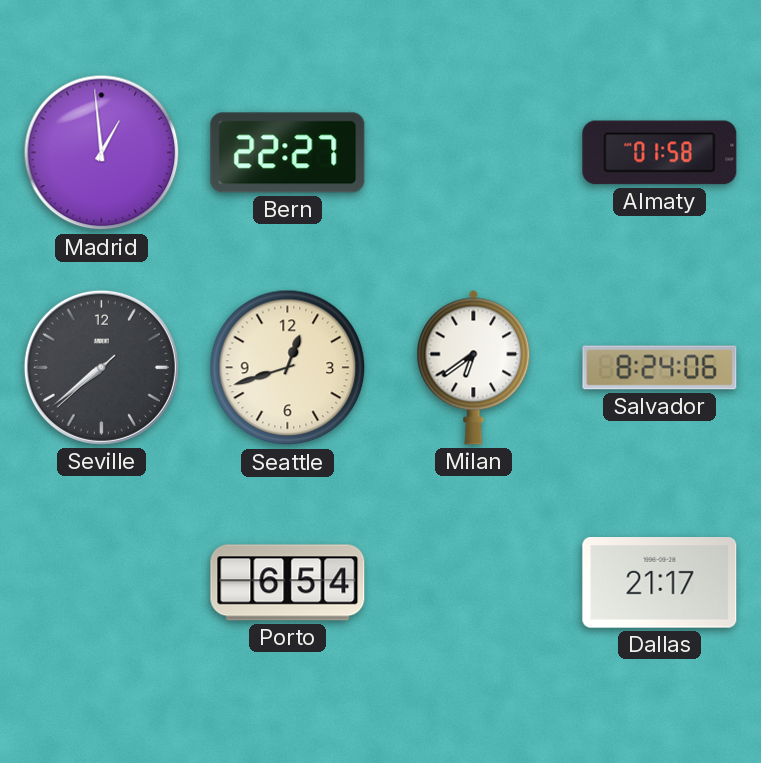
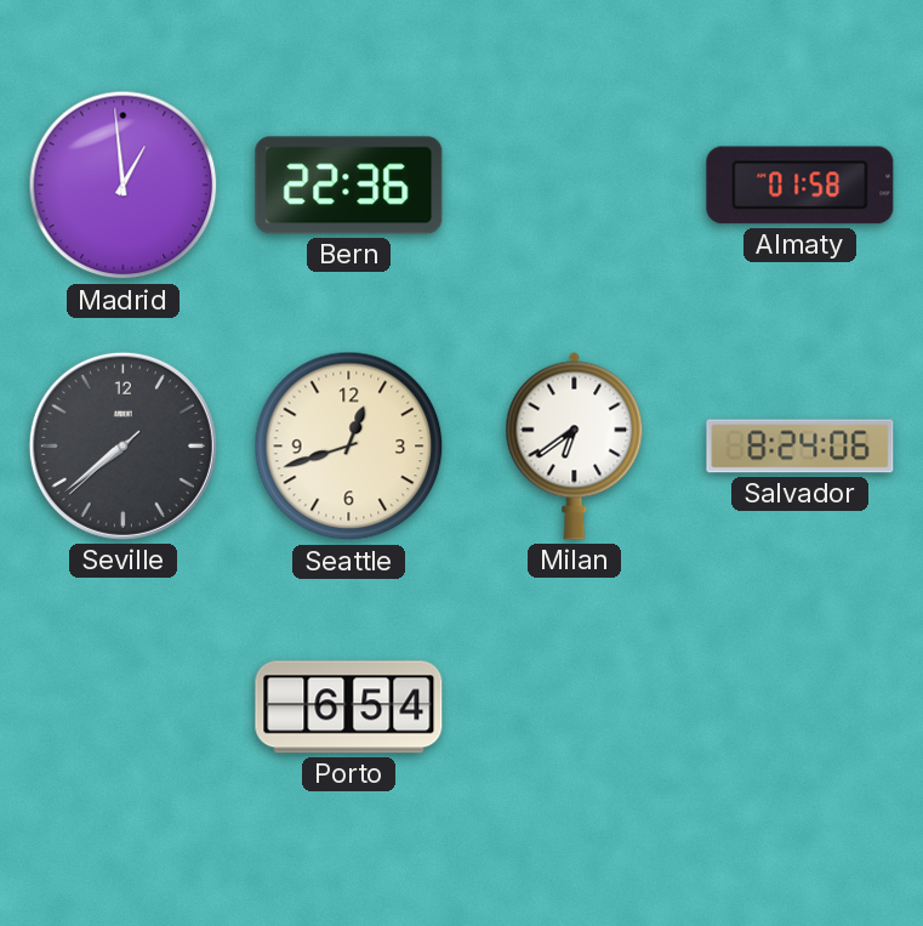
Bern: 22:27 -> 22:36
Dallas: 21:17 -> none
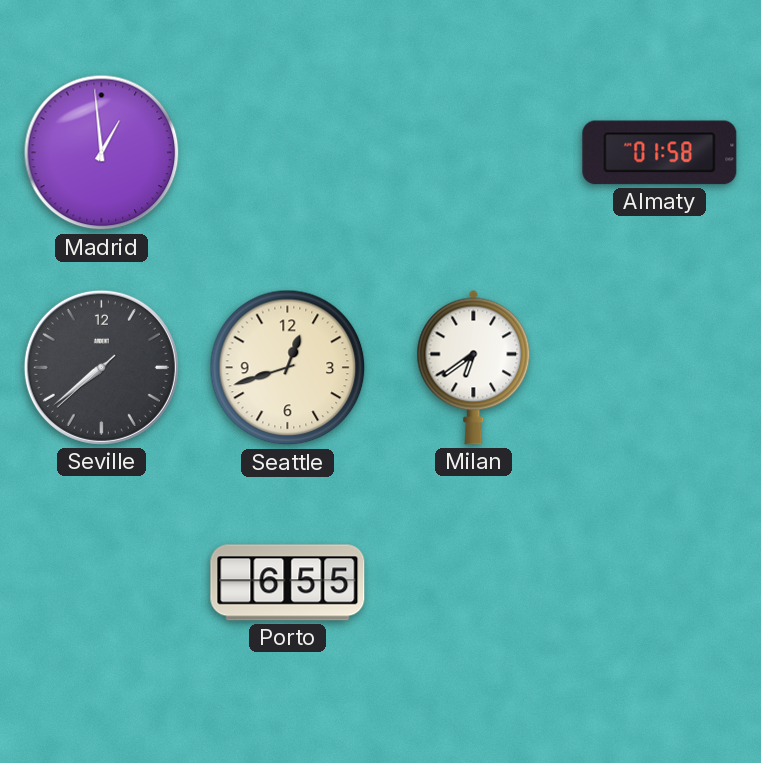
Bern: 22:36 -> none
Salvador: 8:24 -> none
Porto: 6:54 -> 6:55
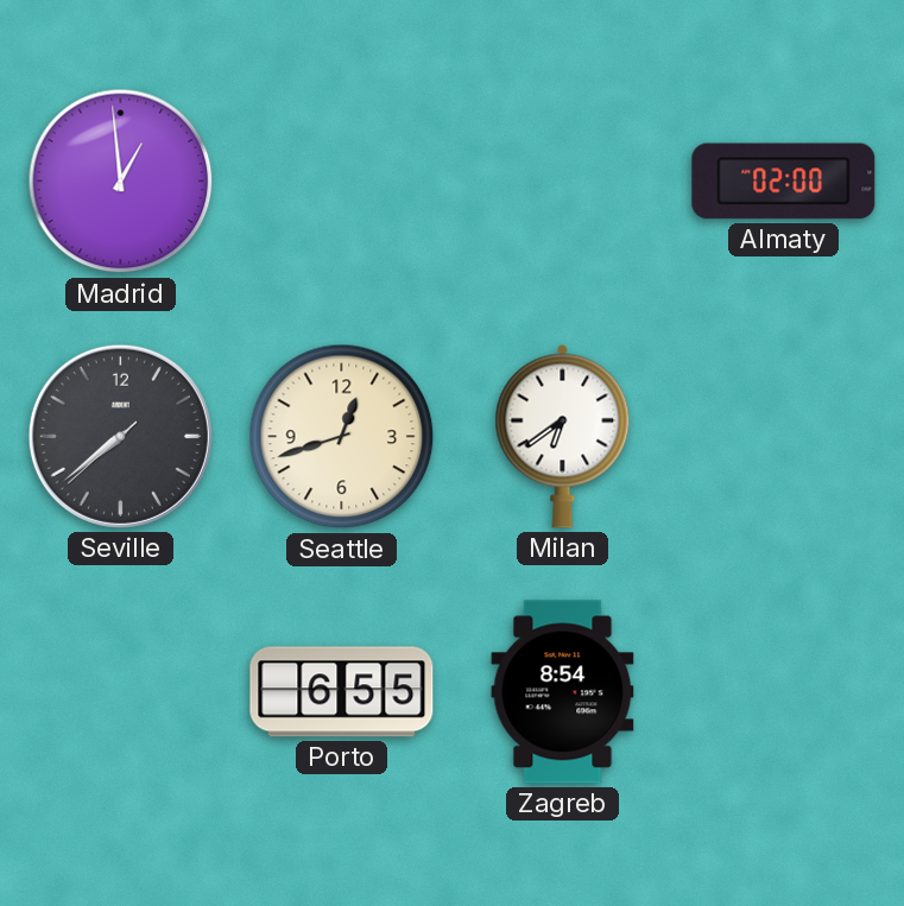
Almaty: 01:58 -> 02:00
Zagreb: none -> 8:54
